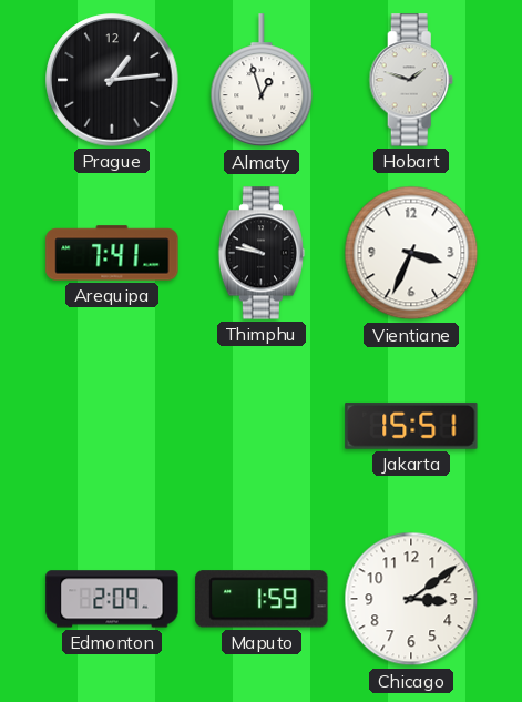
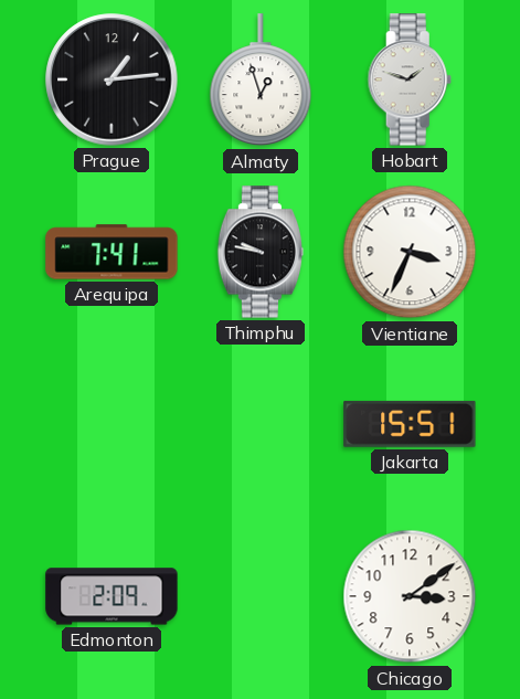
Maputo: 1:59 -> none
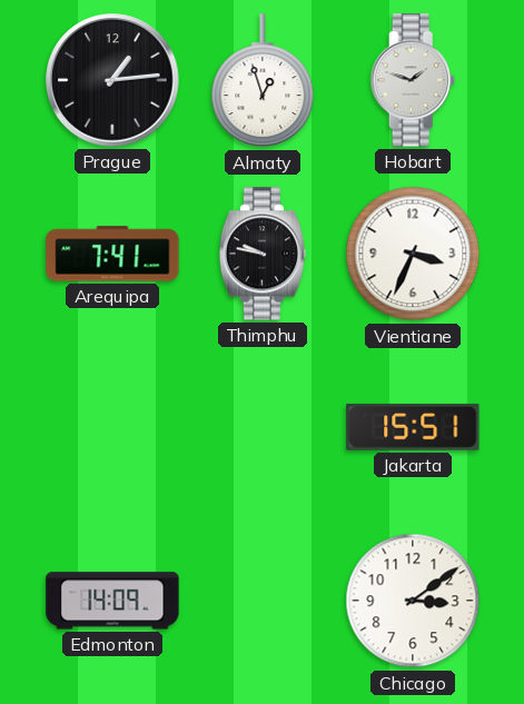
Edmonton: 2:09 -> 14:09
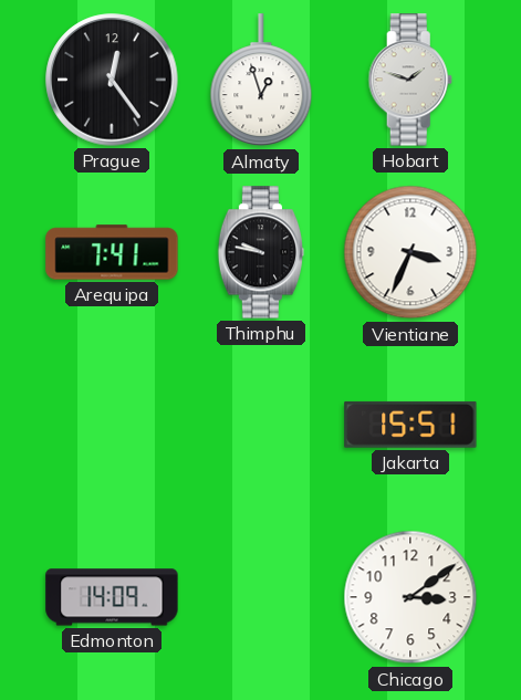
Prague: 1:14 -> 12:24
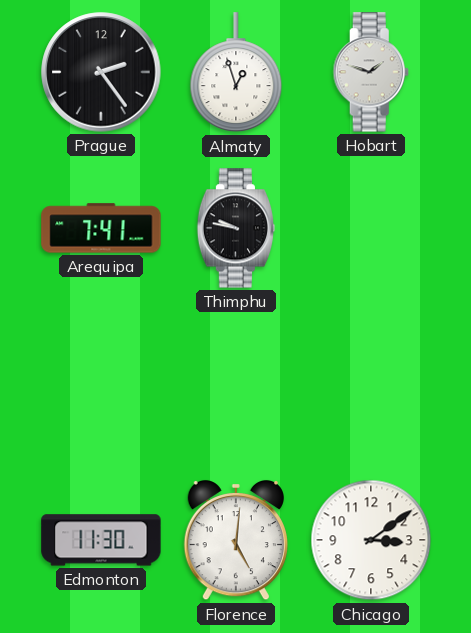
Prague: 12:24 -> 2:24
Vientiane: 3:34 -> none
Jakarta: 15:51 -> none
Edmonton: 14:09 -> 11:30
Florence: none -> 5:01
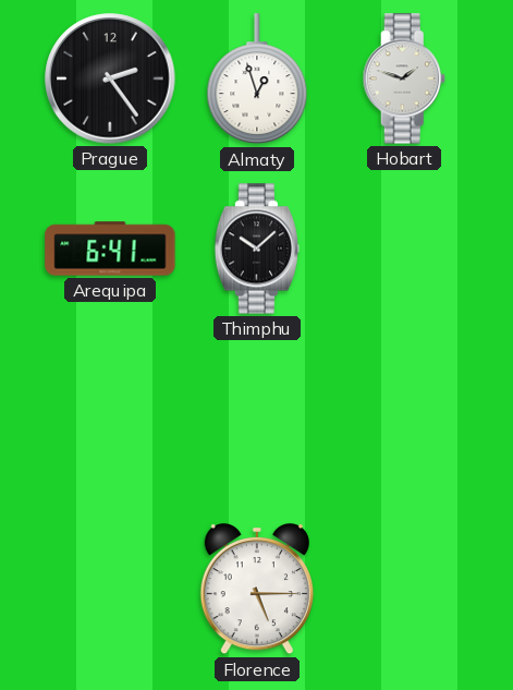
Arequipa: 7:41 -> 6:41
Thimphu: 9:47 -> 10:08
Edmonton: 11:30 -> none
Florence: 5:01 -> 5:15
Chicago: 3:09 -> none
